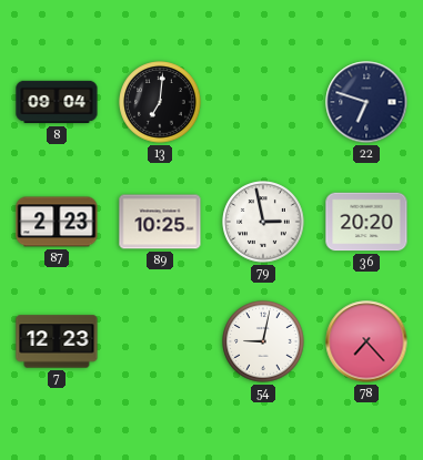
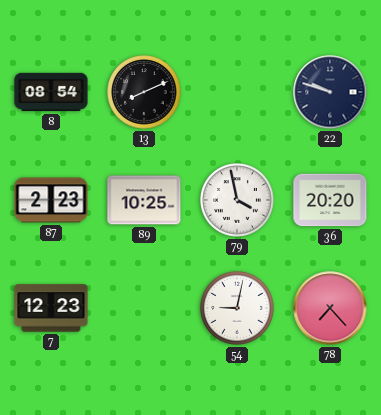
8: 09:04 -> 08:54
13: 7:01 -> 8:11
22: 6:48 -> 9:48
79: 2:58 -> 3:58
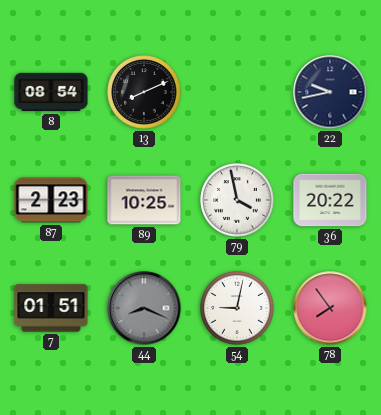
22: 9:48 -> 9:43
36: 20:20 -> 20:22
7: 12:23 -> 01:51
44: none -> 8:19
78: 7:23 -> 7:54
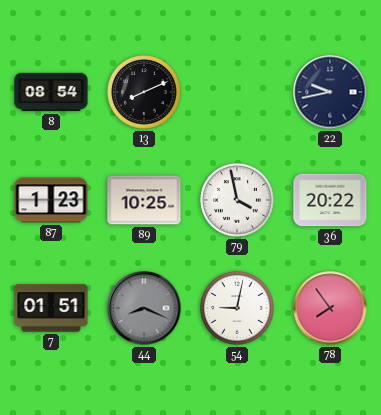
87: 2:23 -> 1:23
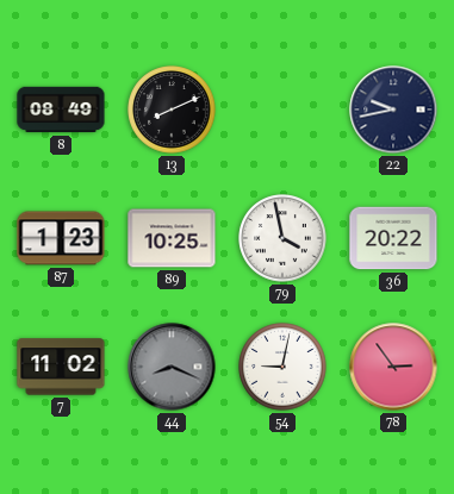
8: 08:54 -> 08:49
7: 01:51 -> 11:02
78: 7:54 -> 2:54
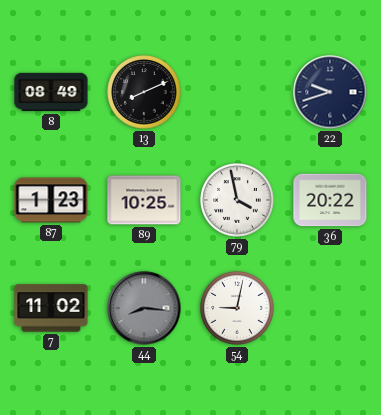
22: 9:43 -> 9:42
44: 8:19 -> 8:16
78: 2:54 -> none
